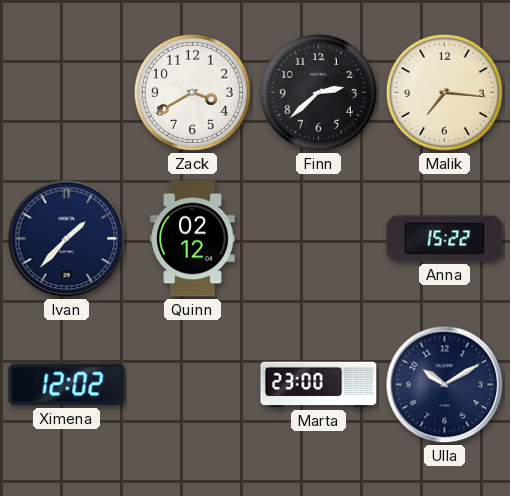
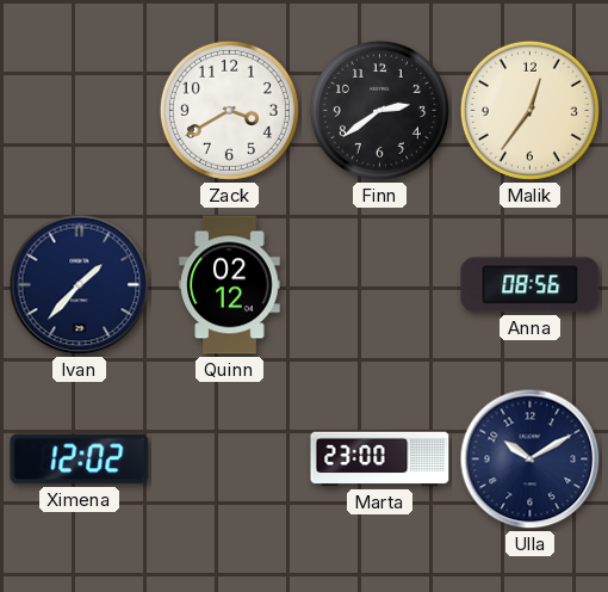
Finn: 2:38 -> 2:39
Malik: 7:16 -> 12:36
Anna: 15:22 -> 08:56
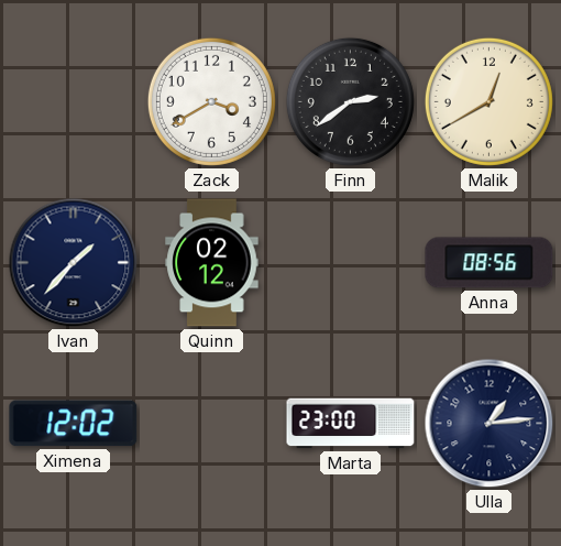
Malik: 12:36 -> 12:40
Ulla: 10:10 -> 1:14
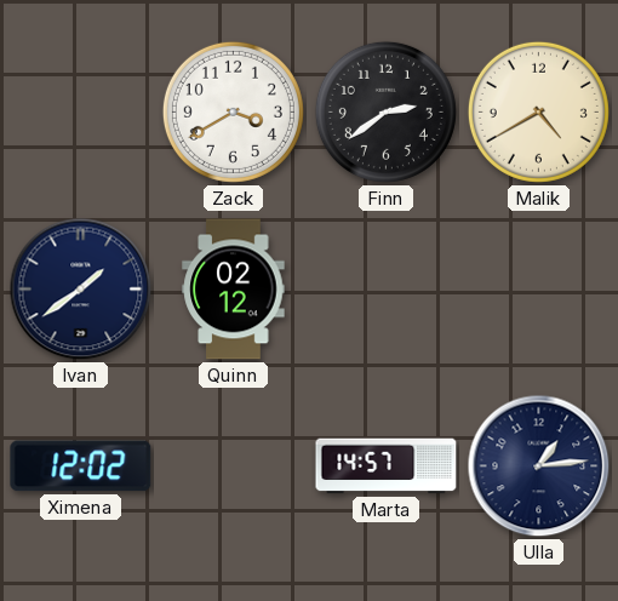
Malik: 12:40 -> 4:40
Ivan: 1:37 -> 1:39
Anna: 08:56 -> none
Marta: 23:00 -> 14:57
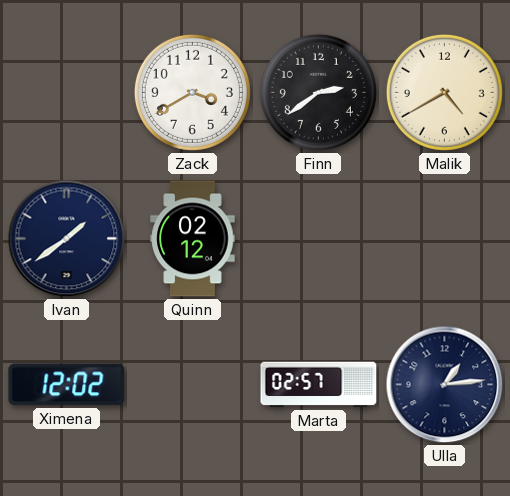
Marta: 14:57 -> 02:57
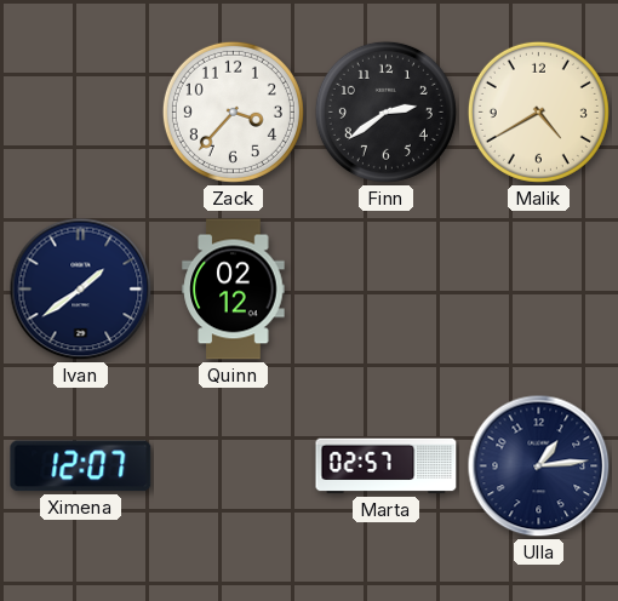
Zack: 3:40 -> 3:37
Ximena: 12:02 -> 12:07
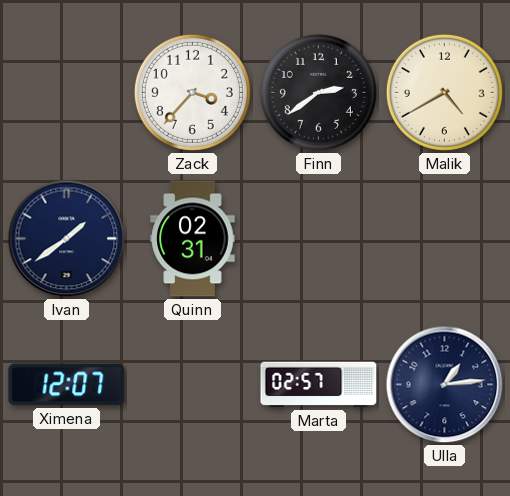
Quinn: 02:12 -> 02:31
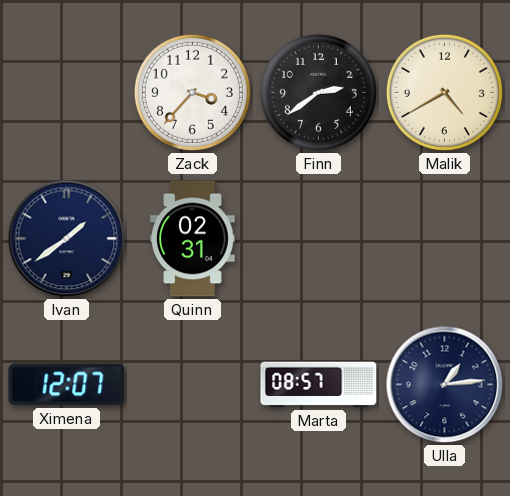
Marta: 02:57 -> 08:57
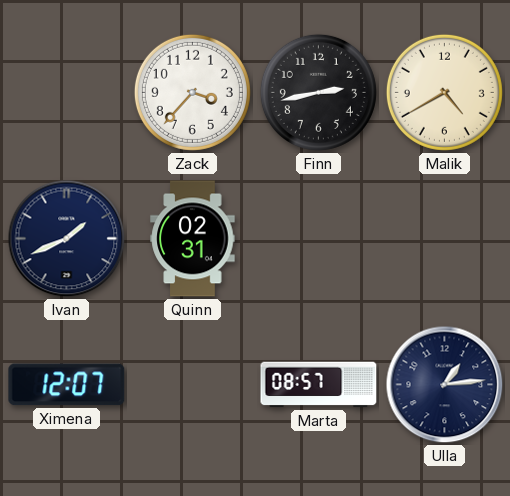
Finn: 2:39 -> 2:43
Ivan: 1:39 -> 1:41
